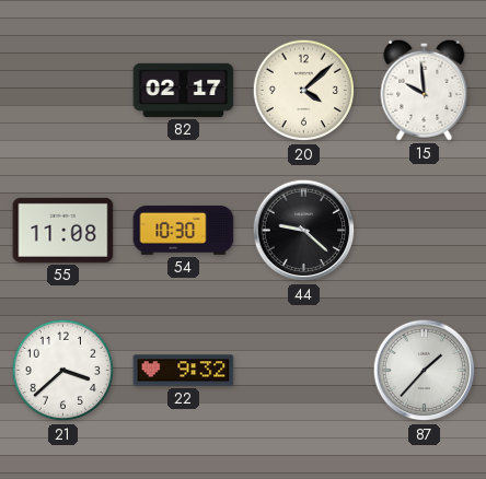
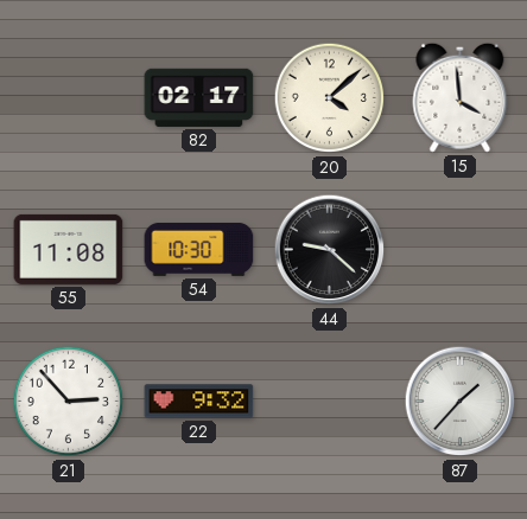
15: 9:59 -> 3:59
21: 3:38 -> 2:53
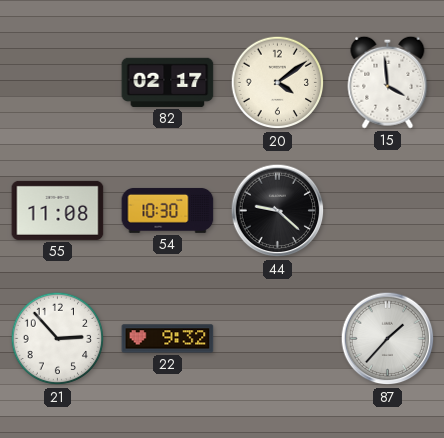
20: 4:08 -> 4:09
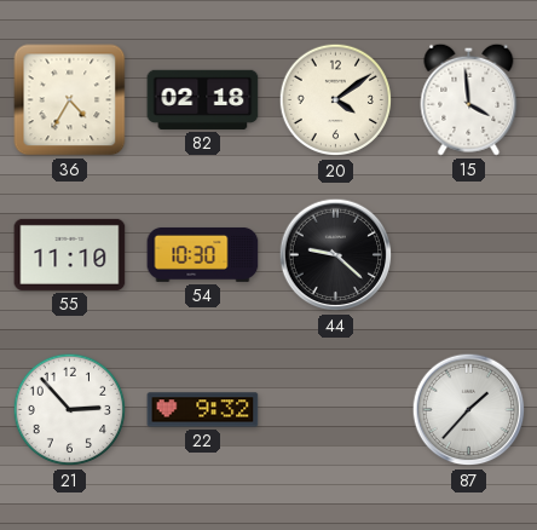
36: none -> 4:35
82: 02:17 -> 02:18
55: 11:08 -> 11:10
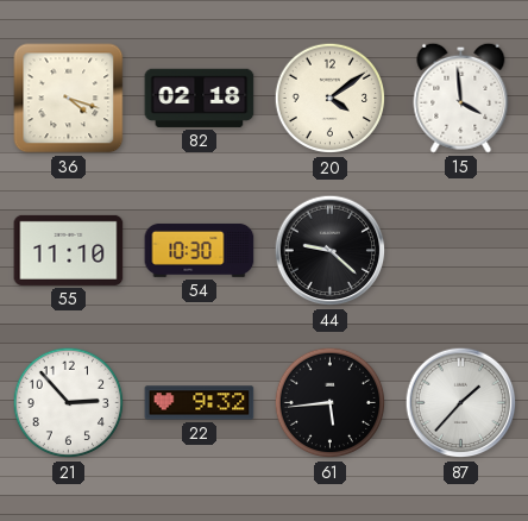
36: 4:35 -> 4:18
61: none -> 5:44
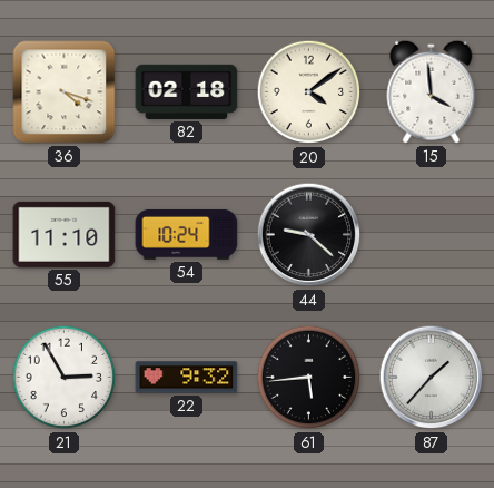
54: 10:30 -> 10:24
21: 2:53 -> 2:55
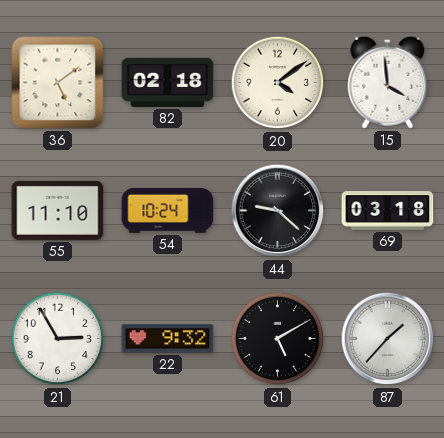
36: 4:18 -> 5:09
69: none -> 03:18
61: 5:44 -> 5:10
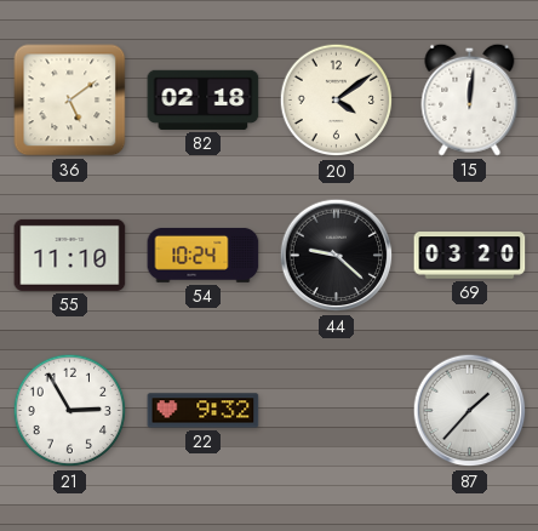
15: 3:59 -> 12:01
69: 03:18 -> 03:20
61: 5:10 -> none
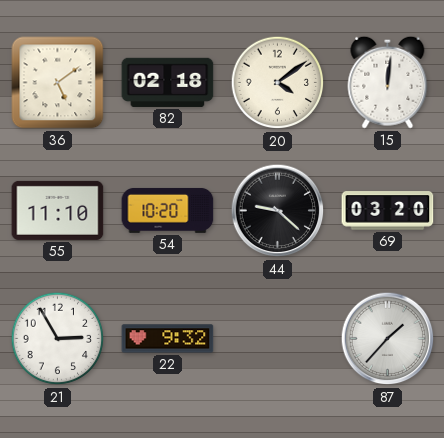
54: 10:24 -> 10:20
